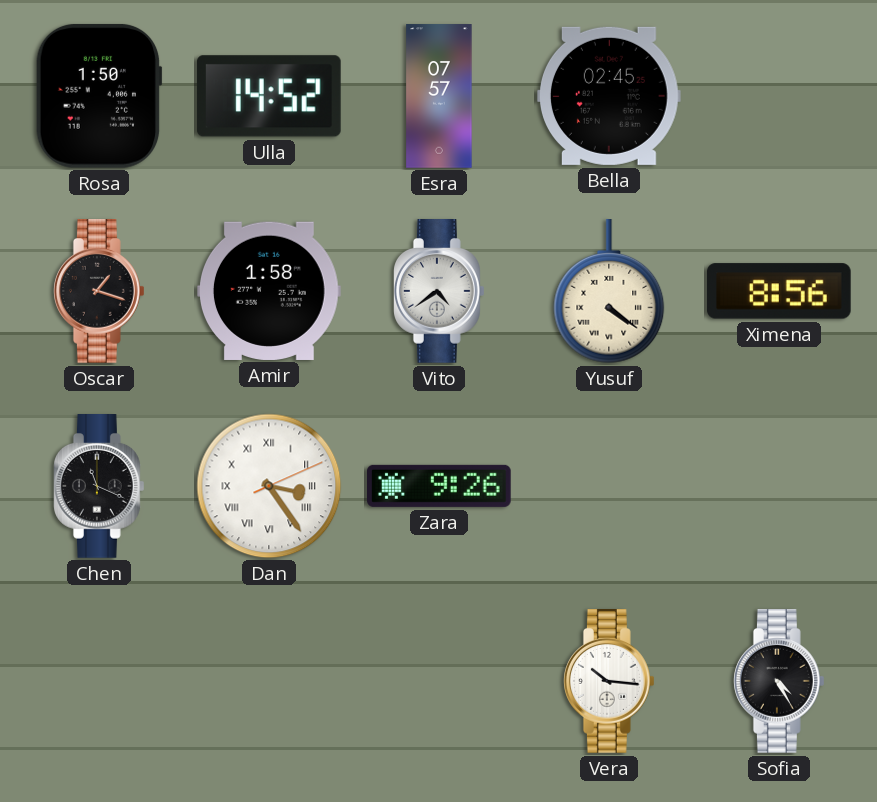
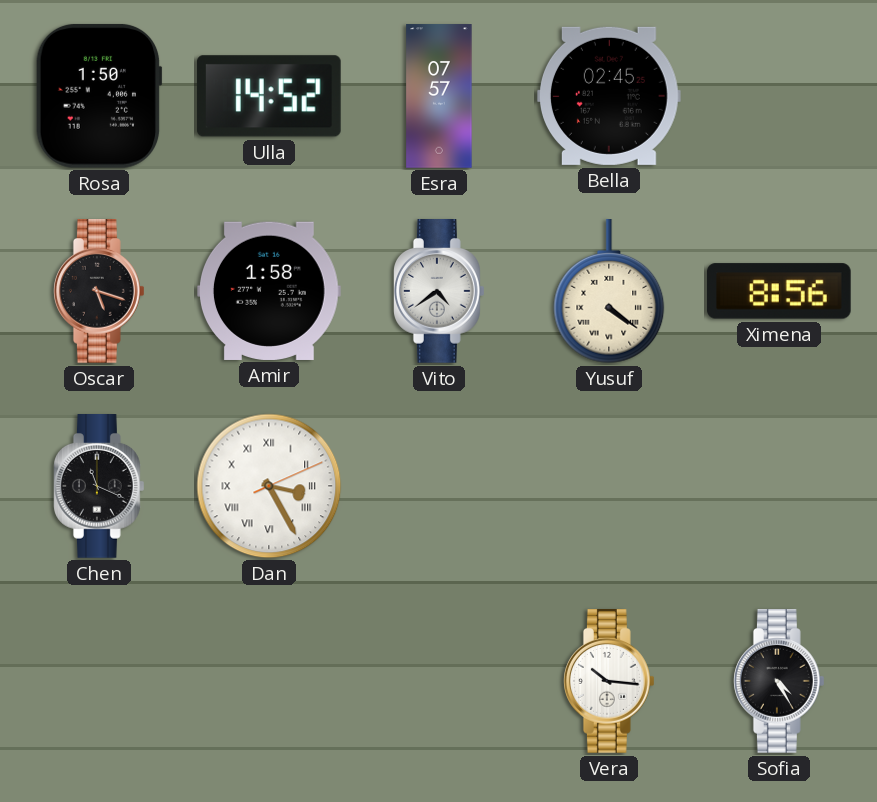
Oscar: 1:18 -> 5:18
Dan: 3:24 -> 3:25
Zara: 9:26 -> none
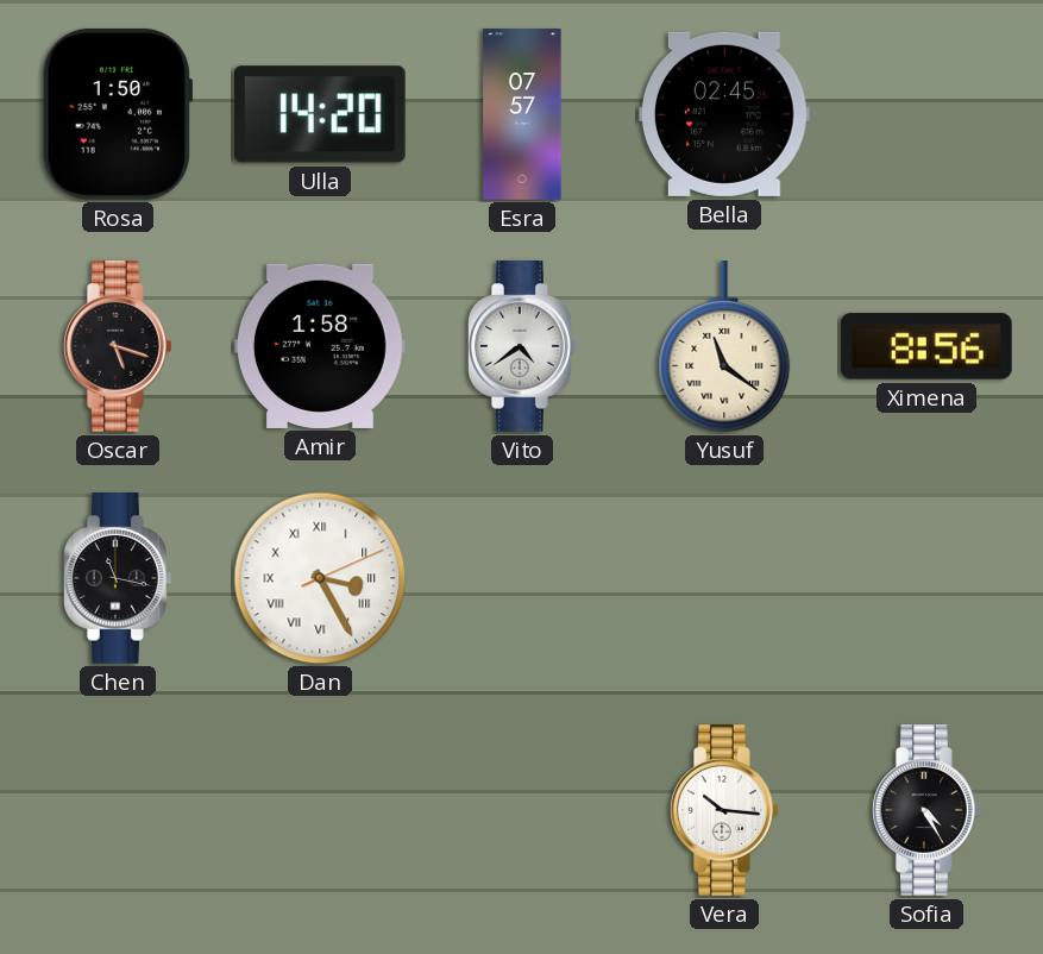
Ulla: 14:52 -> 14:20
Yusuf: 4:21 -> 11:21
Chen: 11:19 -> 11:17
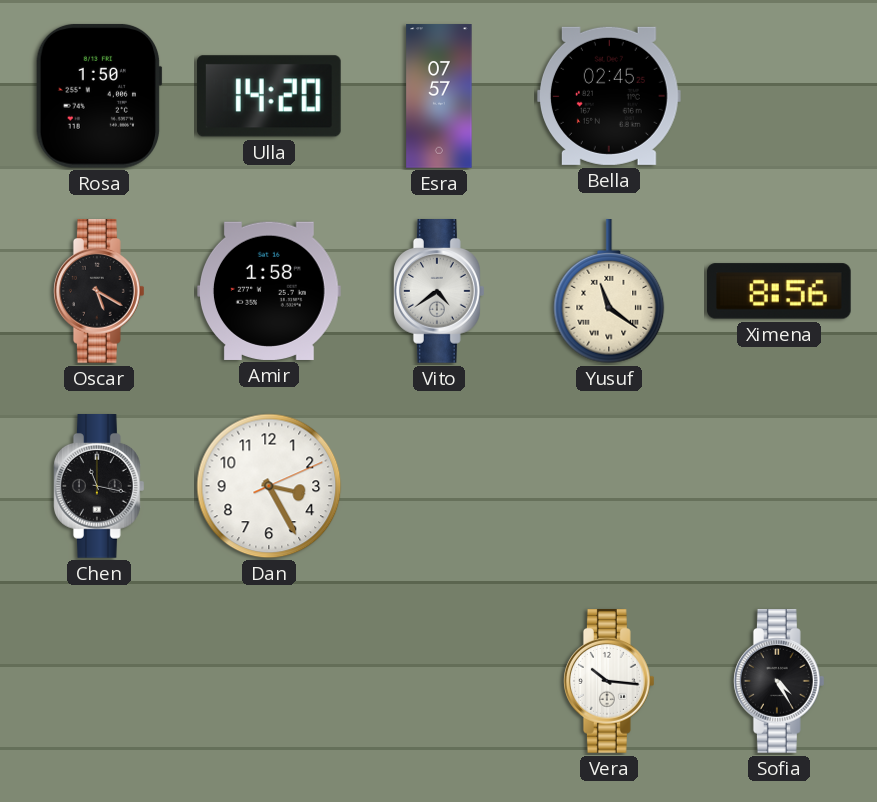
Oscar: 5:18 -> 5:20
Dan numerals: Roman -> Arabic
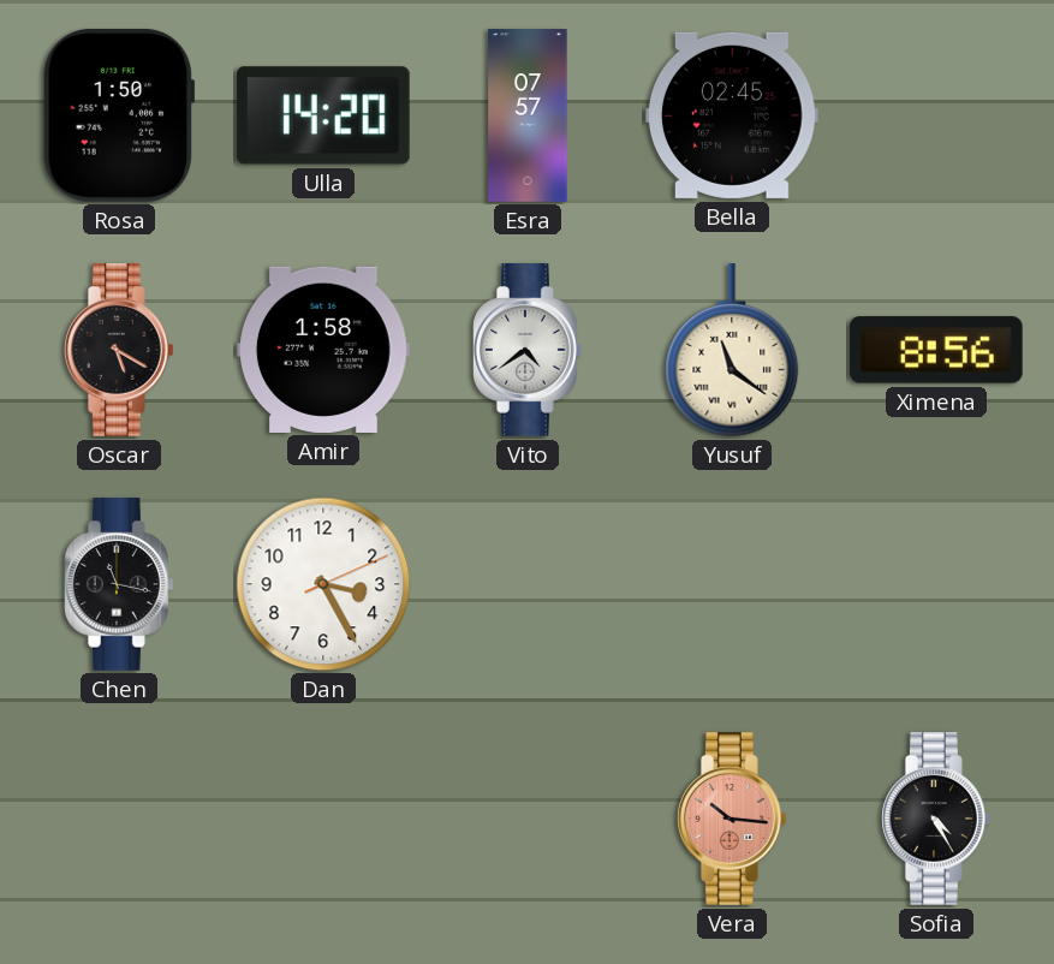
Vera dial: white -> salmon
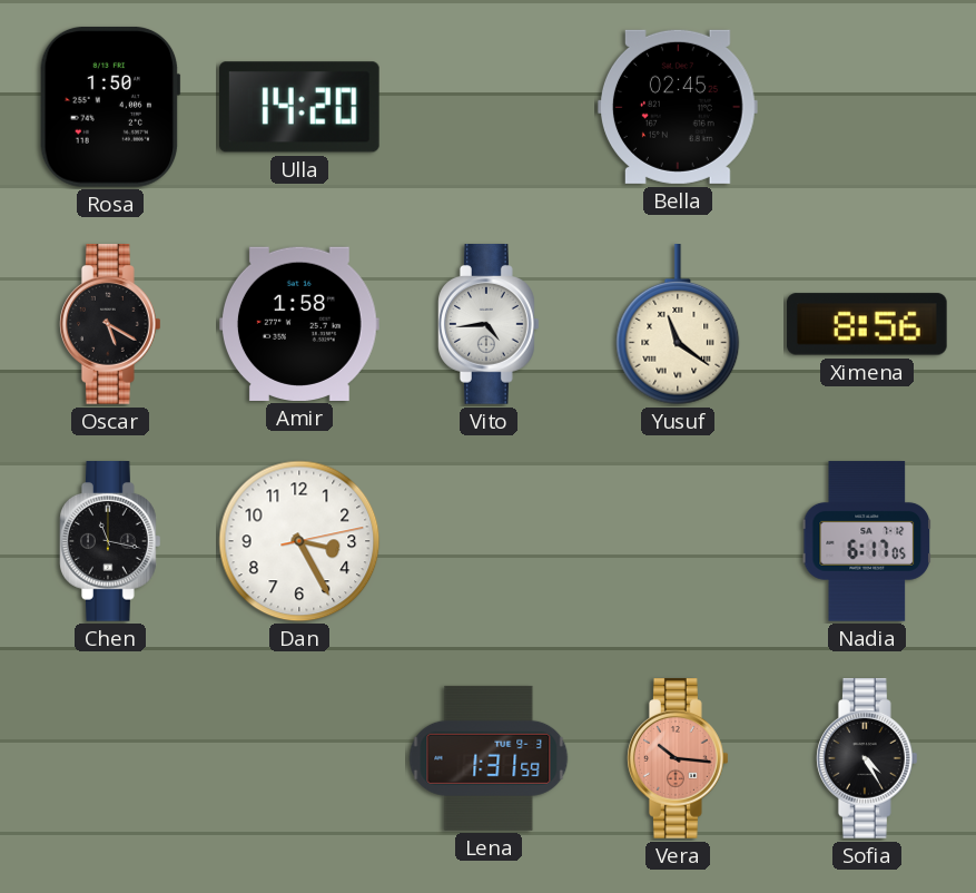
Esra: 07:57 -> none
Vito: 4:39 -> 4:44
Dan: 3:25:11 -> 3:25:13
Nadia: none -> 6:17
Lena: none -> 1:31
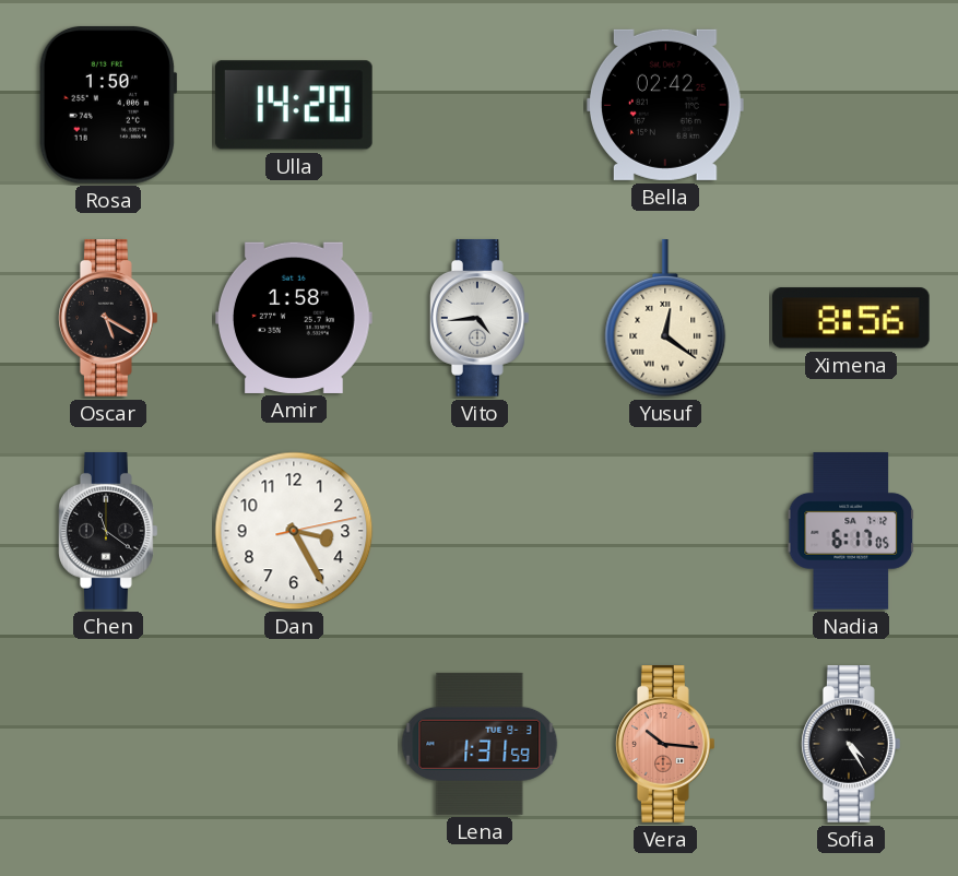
Bella: 02:45 -> 02:42
Yusuf: 11:21 -> 12:21
Chen: 11:17 -> 11:21
